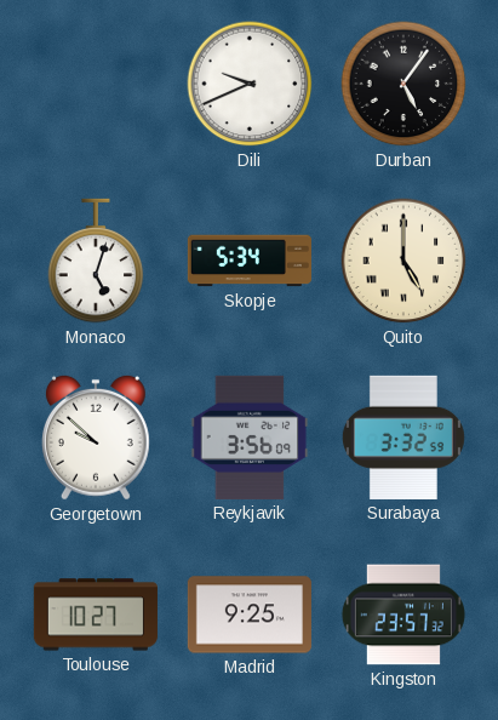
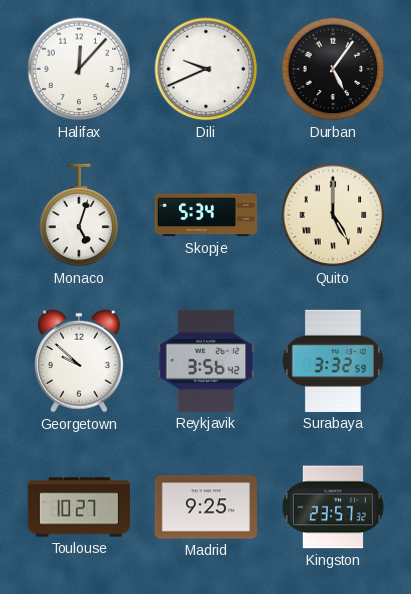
Halifax: none -> 12:07
Reykjavik: 3:56:09 -> 3:56:42
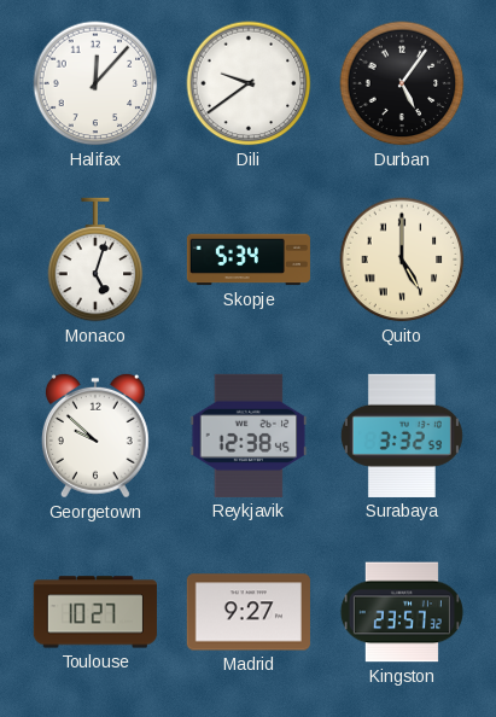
Dili: 9:41 -> 9:39
Reykjavik: 3:56 -> 12:38
Madrid: 9:25 -> 9:27
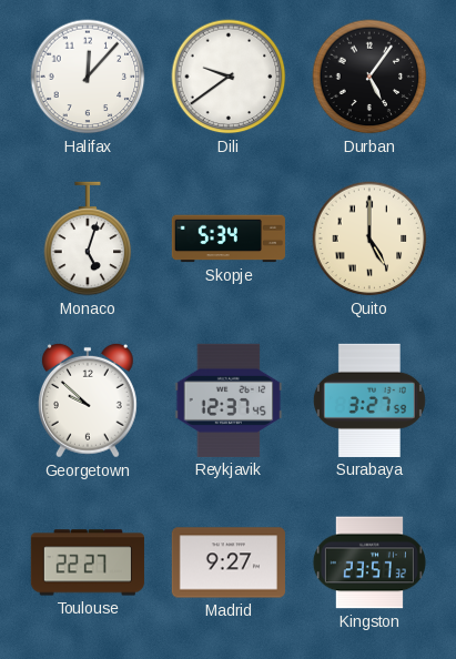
Reykjavik: 12:38 -> 12:37
Surabaya: 3:32 -> 3:27
Toulouse: 10:27 -> 22:27
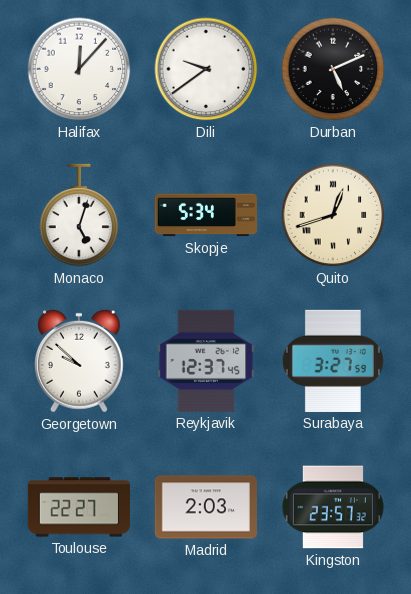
Durban: 5:06 -> 5:11
Quito: 5:00 -> 12:42
Madrid: 9:27 -> 2:03
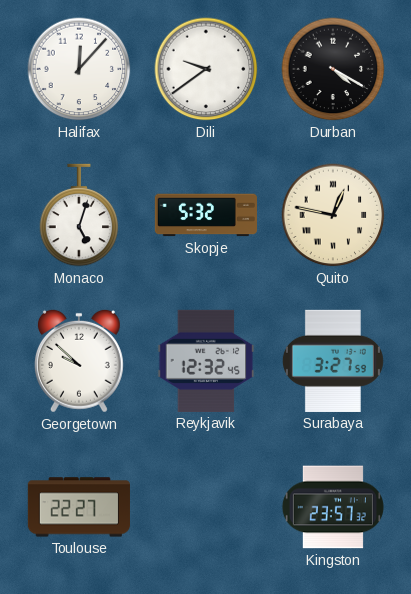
Durban: 5:11 -> 4:20
Skopje: 5:34 -> 5:32
Quito: 12:42 -> 12:47
Reykjavik: 12:37 -> 12:32
Madrid: 2:03 -> none
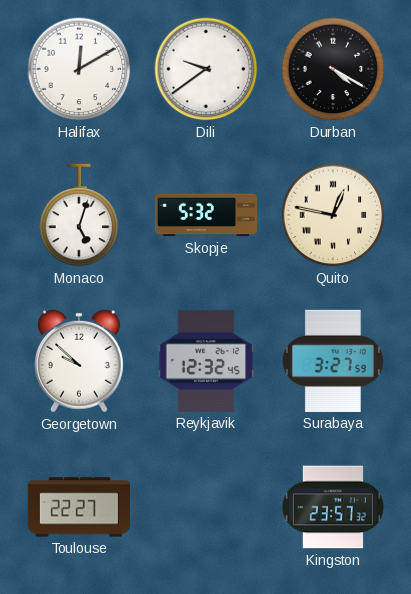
Halifax: 12:07 -> 12:10
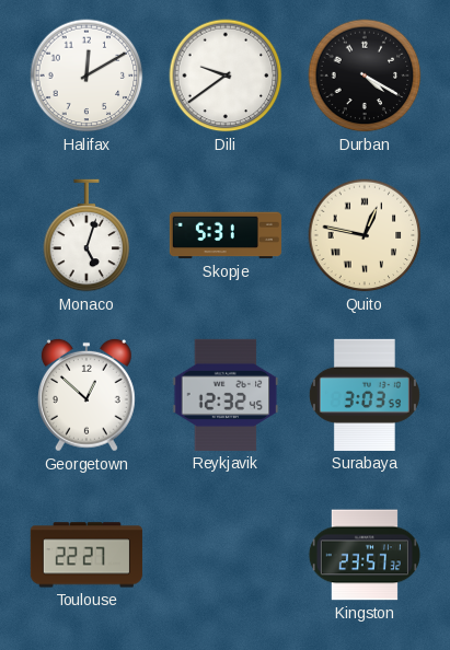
Skopje: 5:32 -> 5:31
Georgetown: 9:52 -> 12:52
Surabaya: 3:27 -> 3:03
